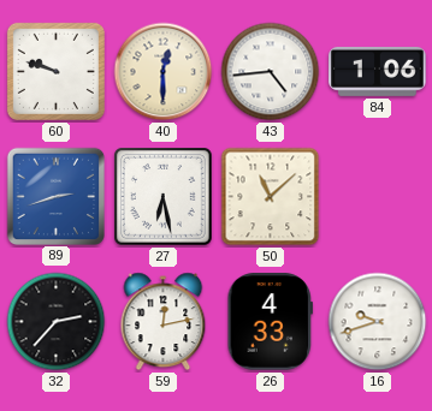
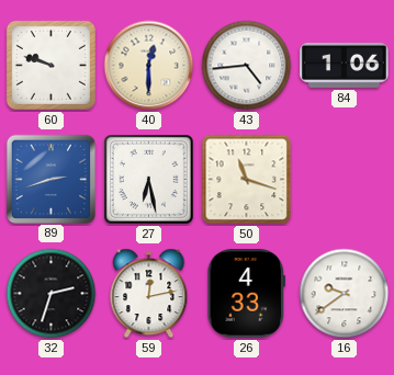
50: 11:08 -> 11:18
32: 2:37 -> 2:33
16: 9:42 -> 9:39
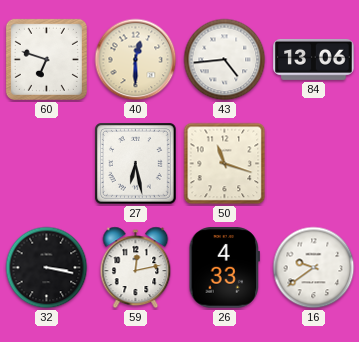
60: 9:48 -> 6:48
84: 1:06 -> 13:06
89: 2:42 -> none
32: 2:33 -> 3:17
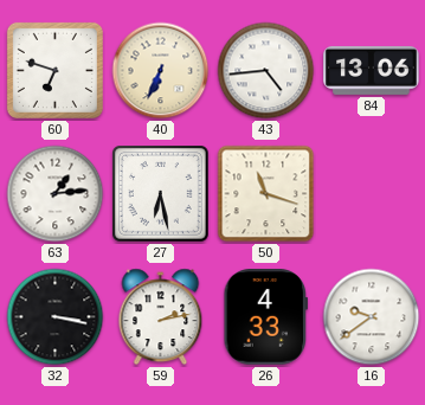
40: 12:30 -> 6:34
63: none -> 1:14
59: 12:13 -> 2:13
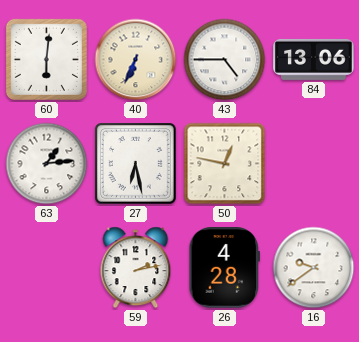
60: 6:48 -> 6:01
43: 4:44 -> 4:45
50: 11:18 -> 12:47
32: 3:17 -> none
26: 4:33 -> 4:28
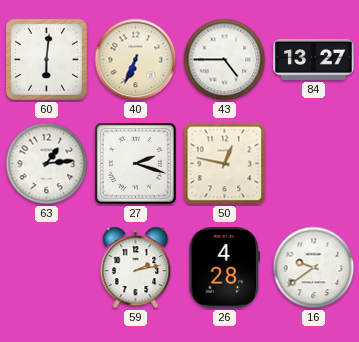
84: 13:06 -> 13:27
27: 6:28 -> 2:18
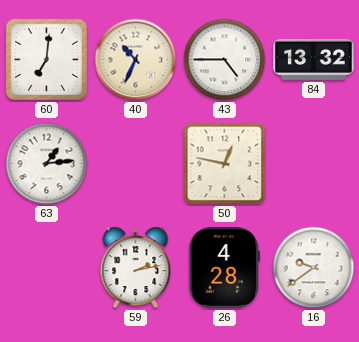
60: 6:01 -> 7:01
40: 6:34 -> 10:34
84: 13:27 -> 13:32
27: 2:18 -> none
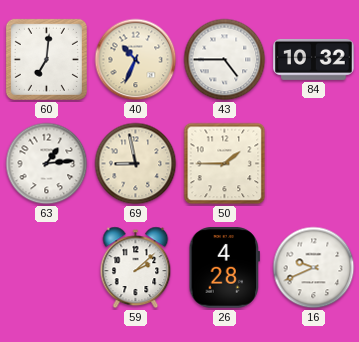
84: 13:32 -> 10:32
69: none -> 8:58
50: 12:47 -> 1:45
59: 2:13 -> 2:08
16: 9:39 -> 9:41
